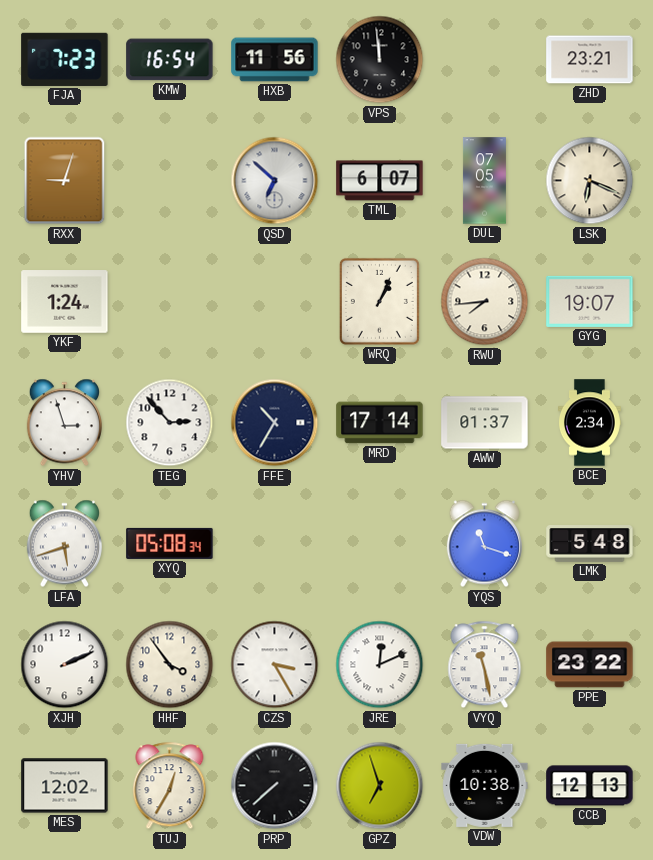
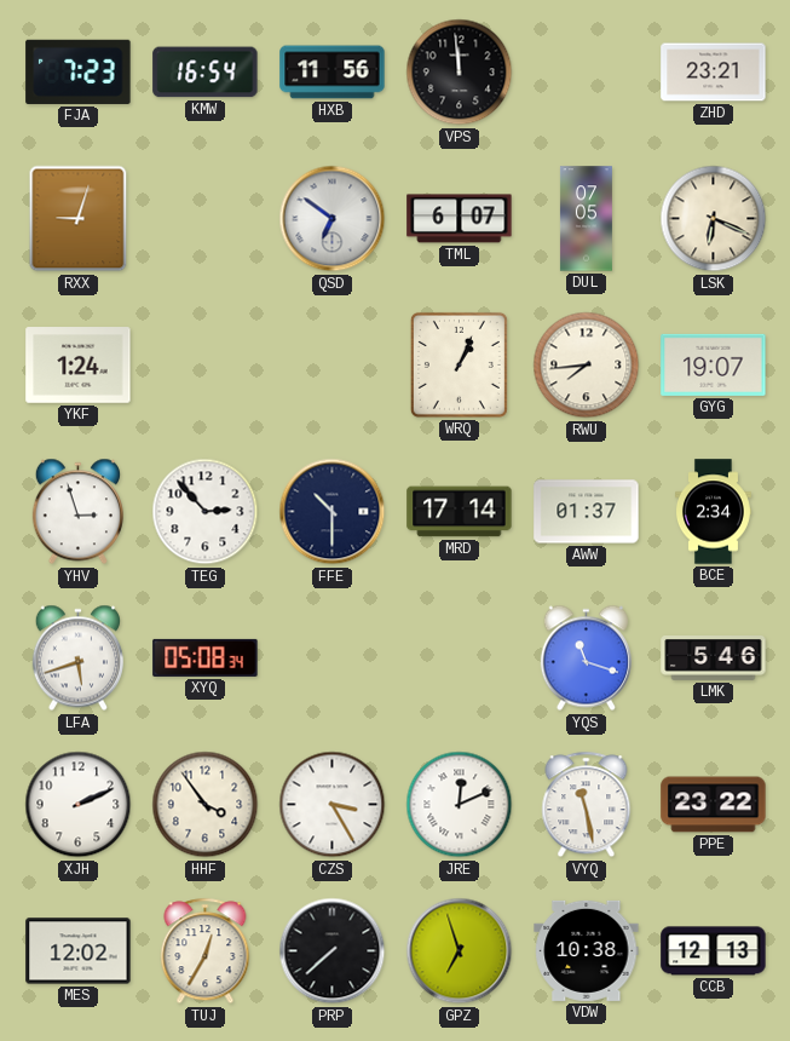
QSD: 6:52 -> 6:51
FFE: 10:35 -> 10:30
LMK: 5:48 -> 5:46
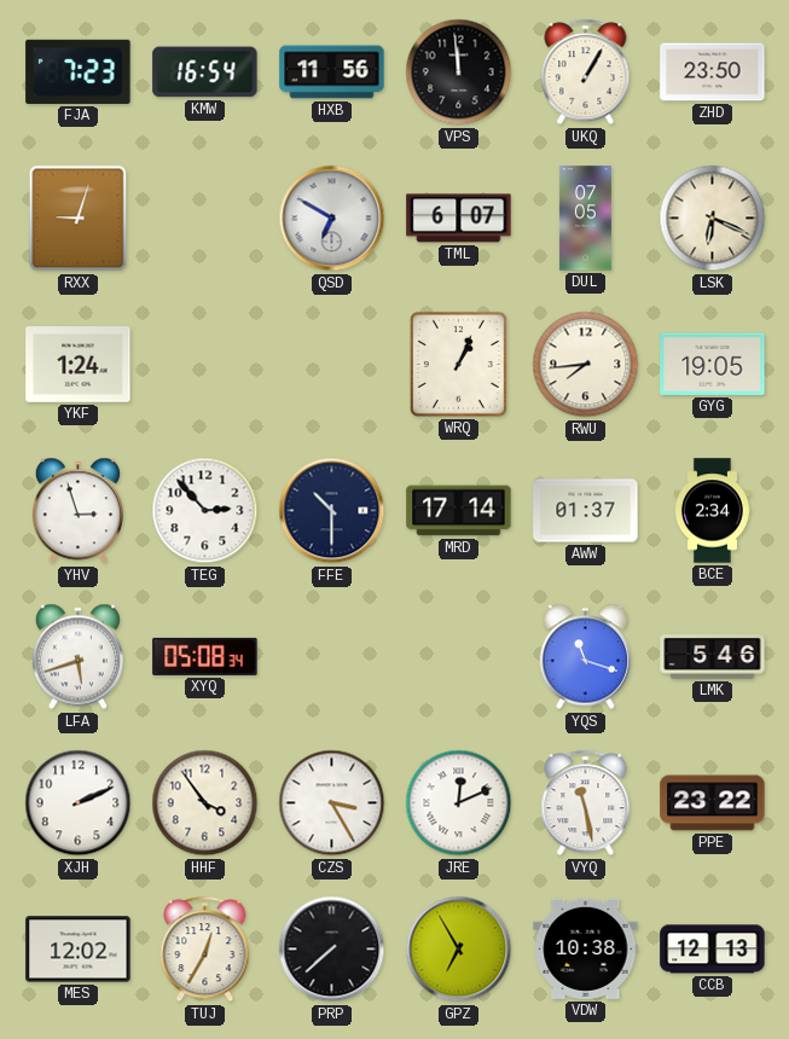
UKQ: none -> 1:05
ZHD: 23:21 -> 23:50
QSD: 6:51 -> 6:50
GYG: 19:07 -> 19:05
GPZ: 6:57 -> 6:55
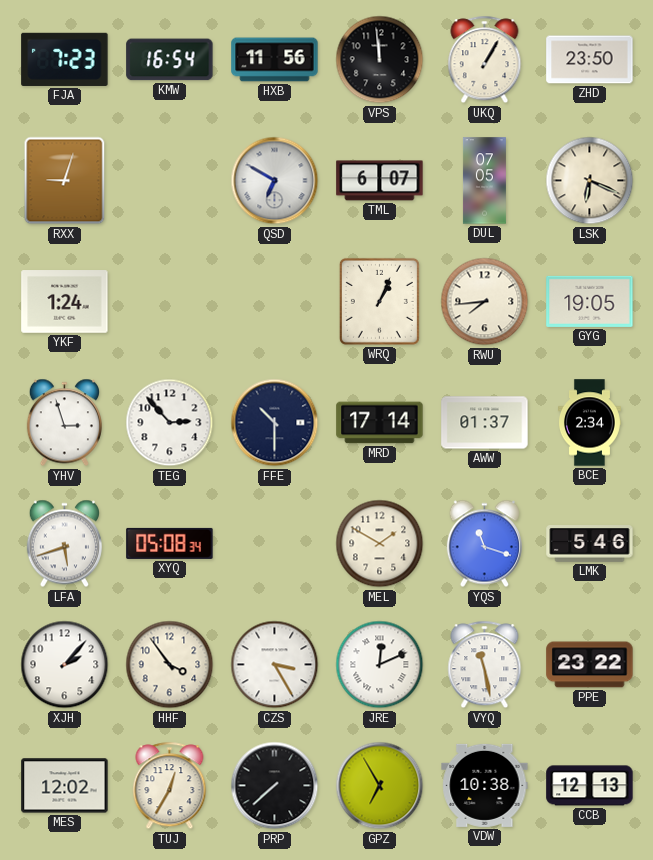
MEL: none -> 1:50
XJH: 2:11 -> 2:07
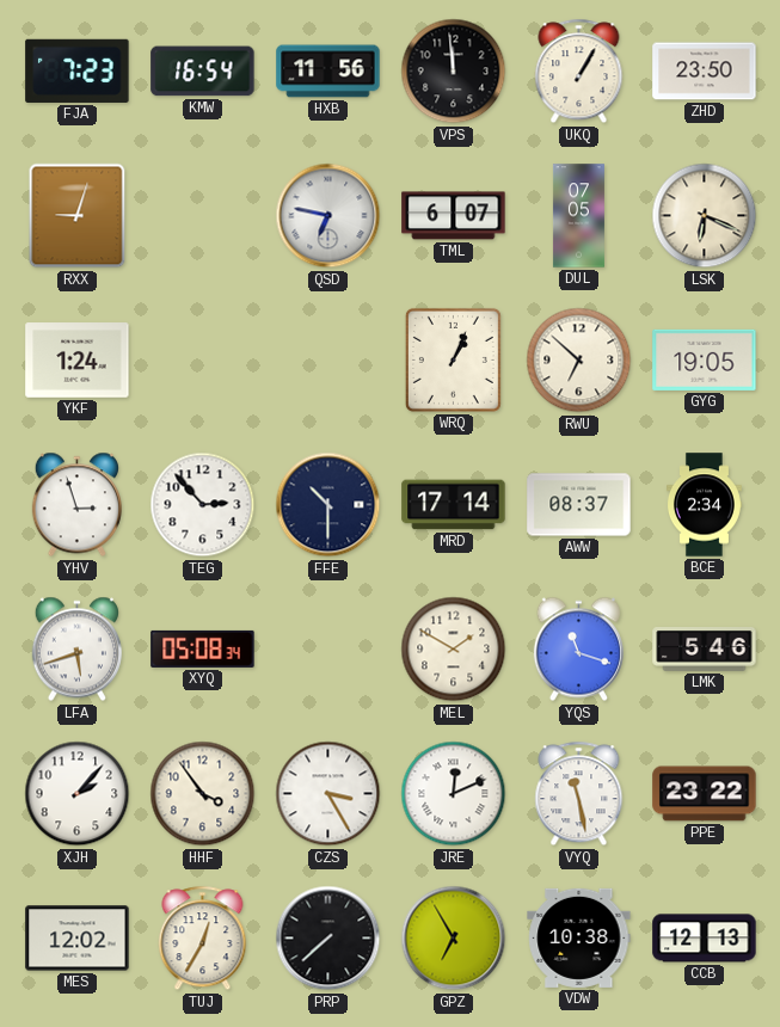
QSD: 6:50 -> 6:47
RWU: 7:44 -> 6:52
AWW: 01:37 -> 08:37
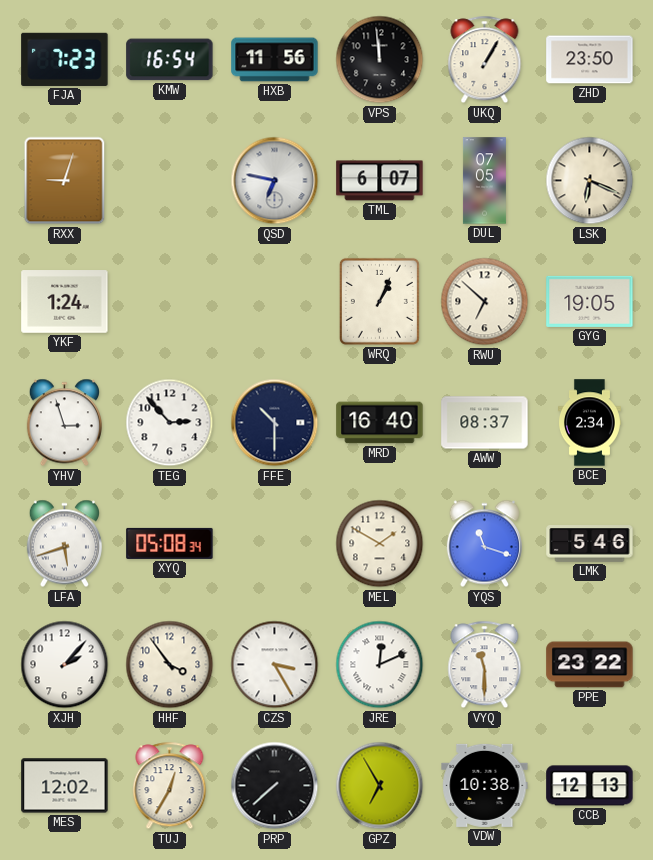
MRD: 17:14 -> 16:40
VYQ: 11:28 -> 11:30
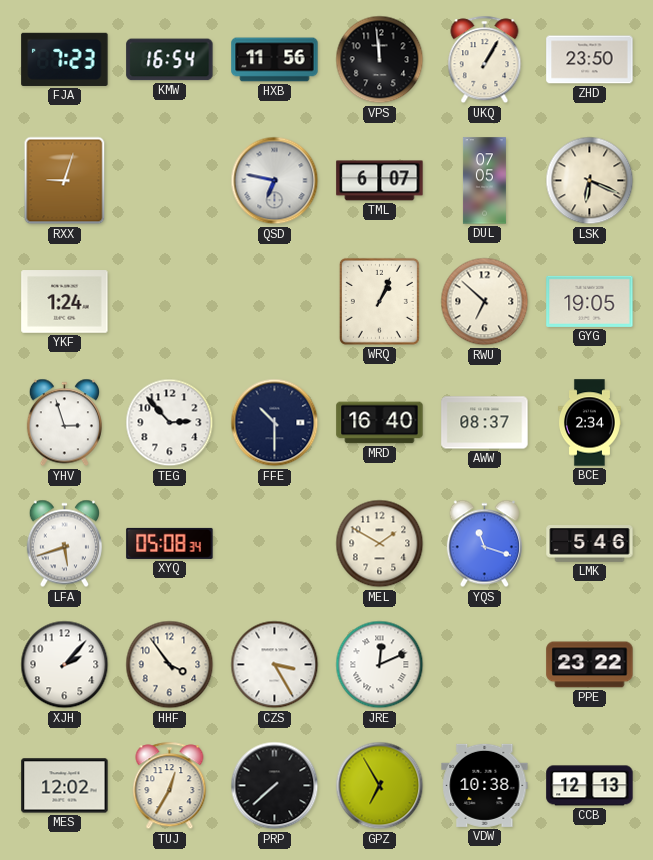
VYQ: 11:30 -> none
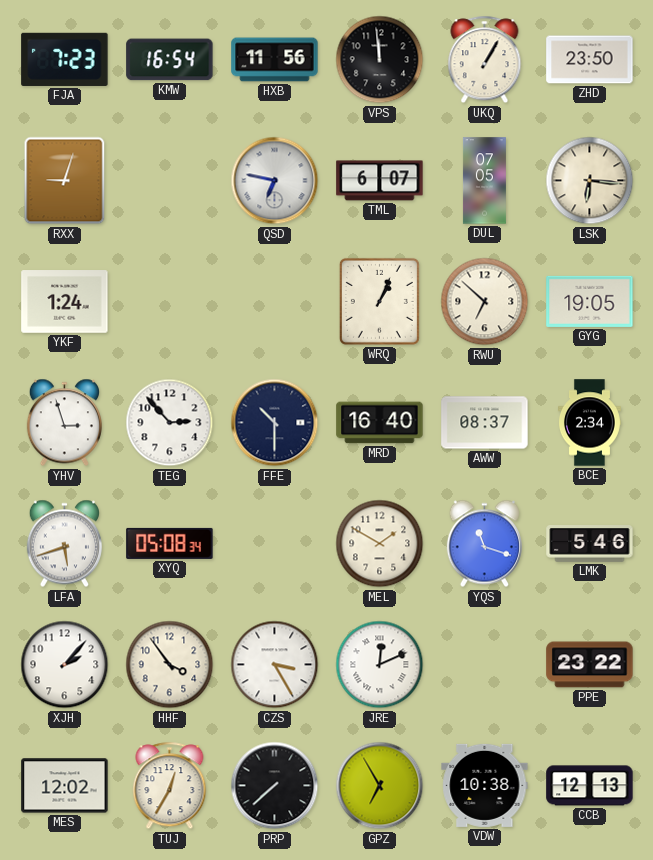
LSK: 6:19 -> 6:16
